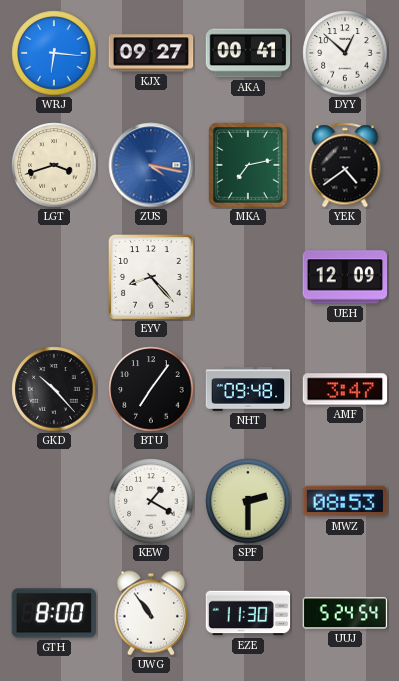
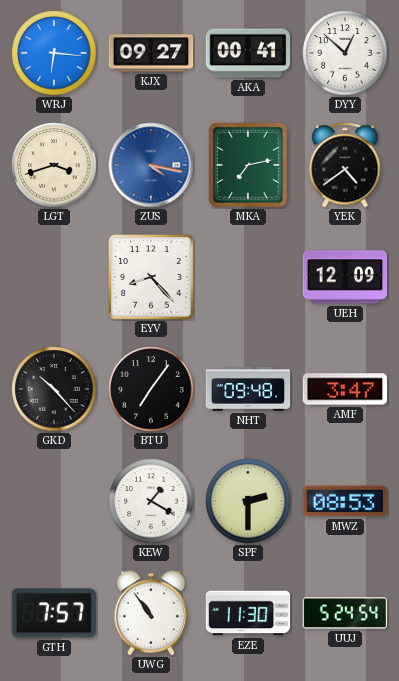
GTH: 8:00 -> 7:57
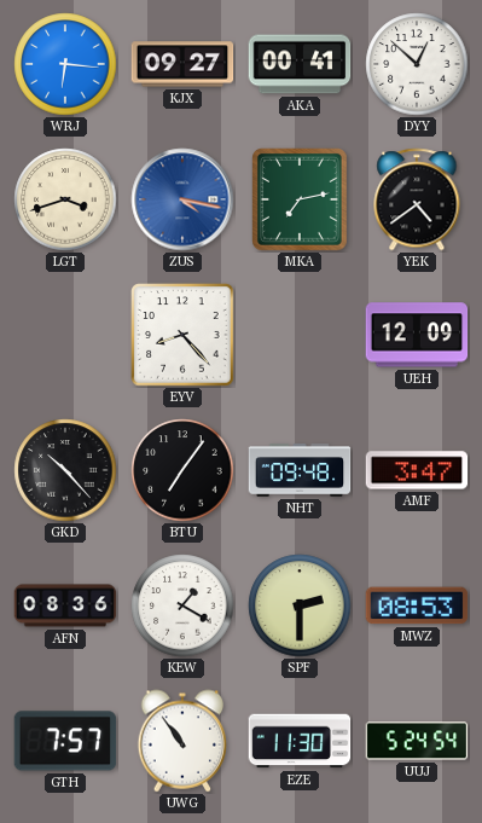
AFN: none -> 08:36
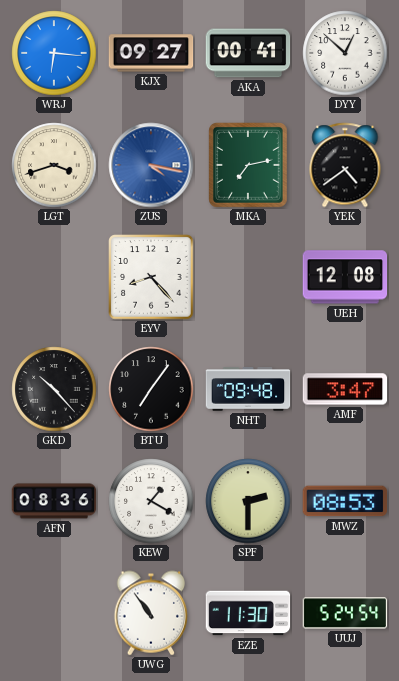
UEH: 12:09 -> 12:08
GTH: 7:57 -> none
